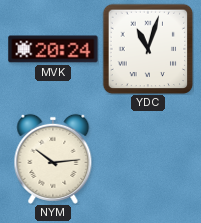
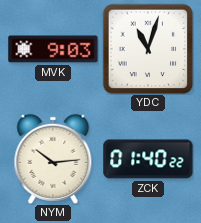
MVK: 20:24 -> 9:03
ZCK: none -> 01:40
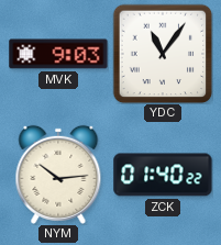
YDC: 11:03 -> 11:06
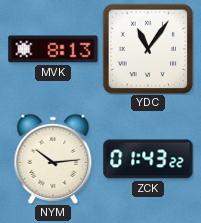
MVK: 9:03 -> 8:13
ZCK: 01:40 -> 01:43
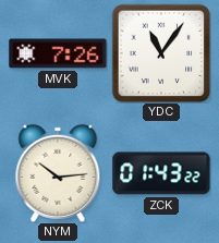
MVK: 8:13 -> 7:26
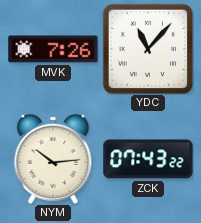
YDC: 11:06 -> 11:07
ZCK: 01:43 -> 07:43
